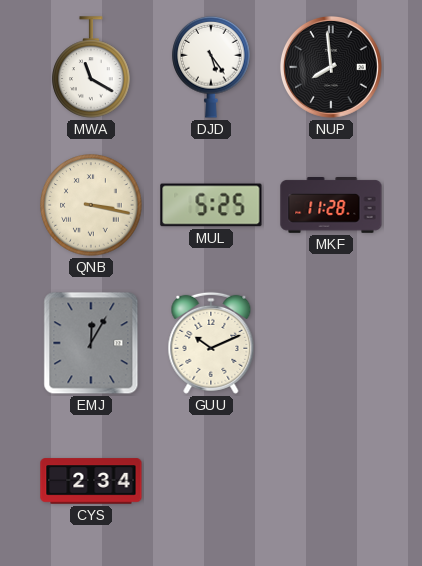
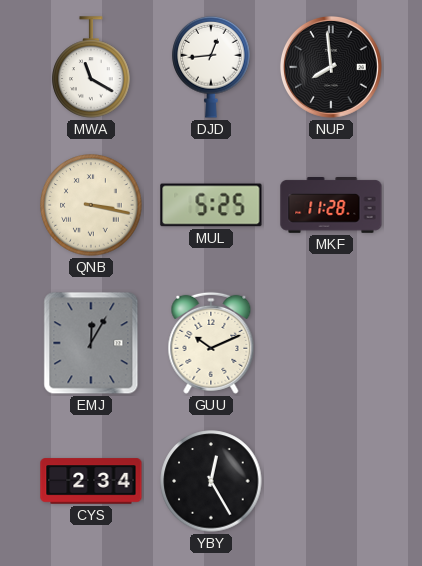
DJD: 5:24 -> 12:44
YBY: none -> 12:25
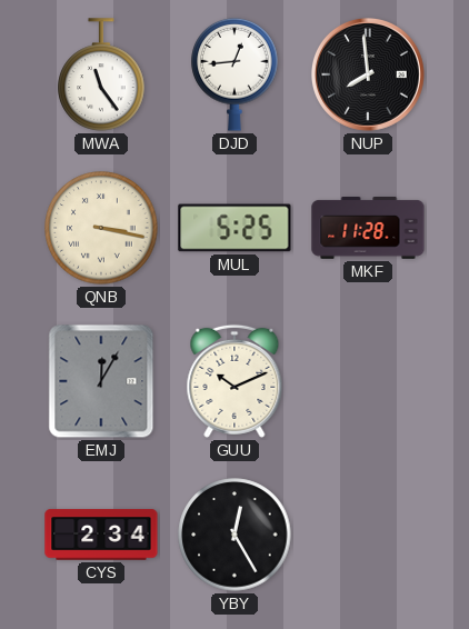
MWA: 11:20 -> 11:24
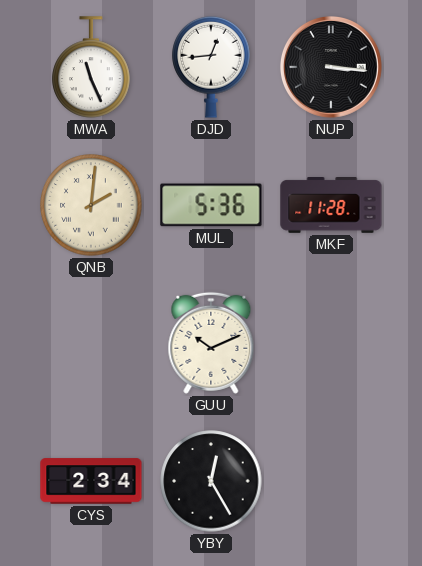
MWA: 11:24 -> 11:26
NUP: 7:59 -> 3:16
QNB: 3:17 -> 2:01
MUL: 5:25 -> 5:36
EMJ: 12:05 -> none
